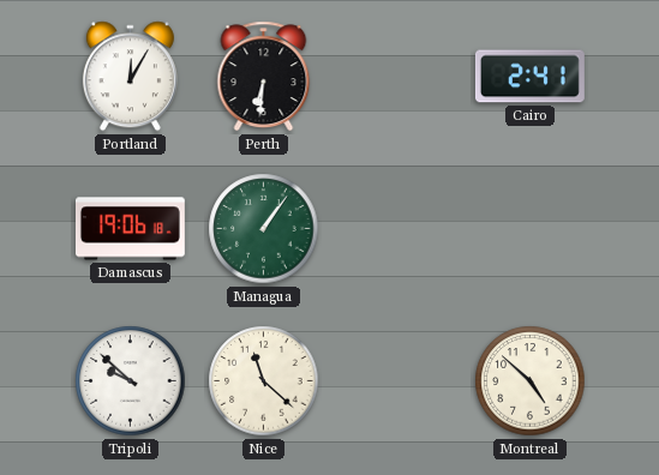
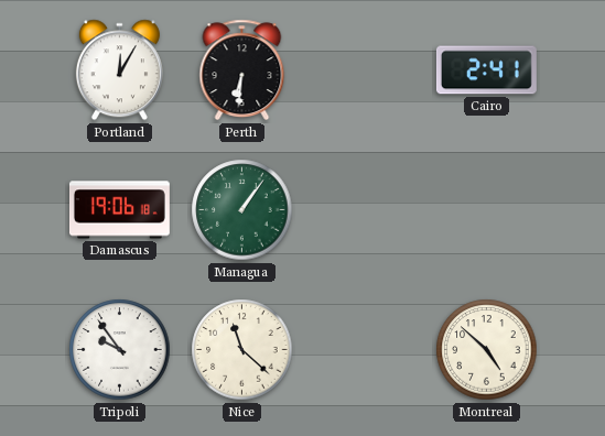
Tripoli: 9:52 -> 9:54
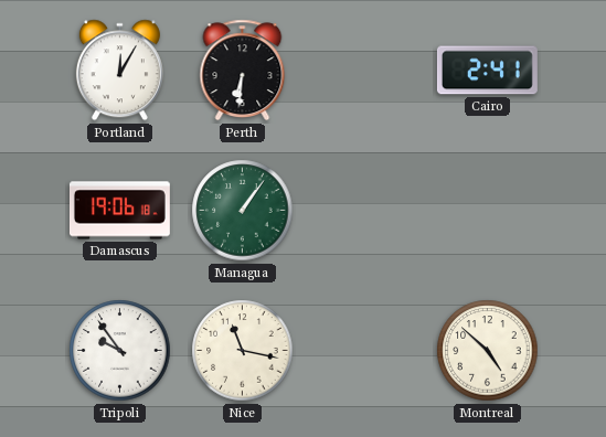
Nice: 11:22 -> 11:17
